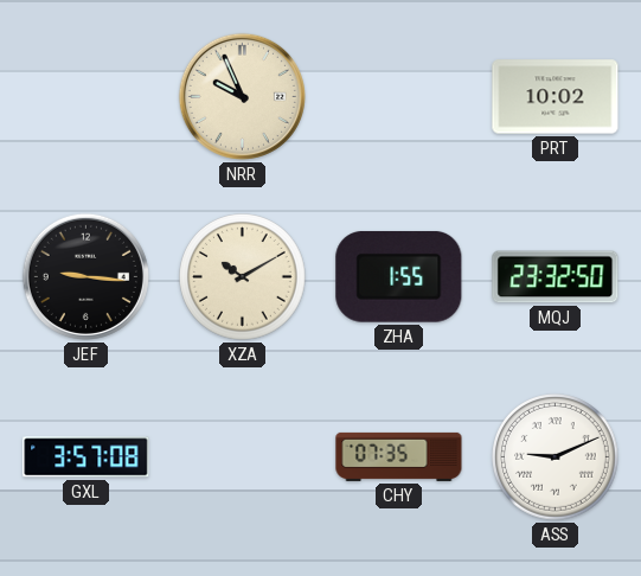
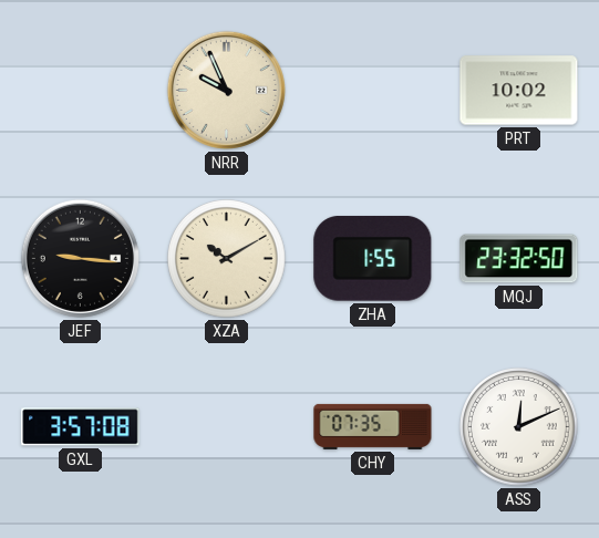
ASS: 9:11 -> 12:11
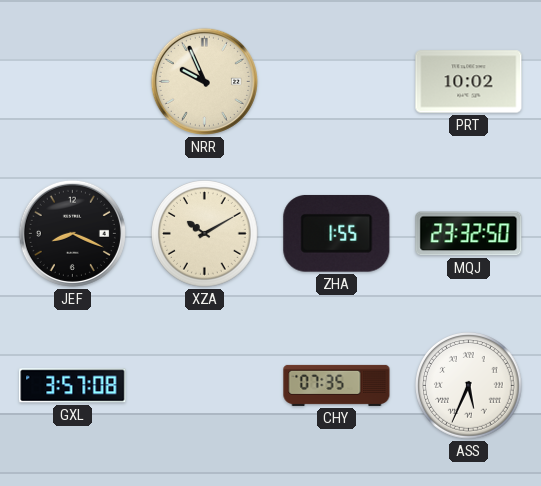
JEF: 9:16 -> 8:19
ASS: 12:11 -> 5:34
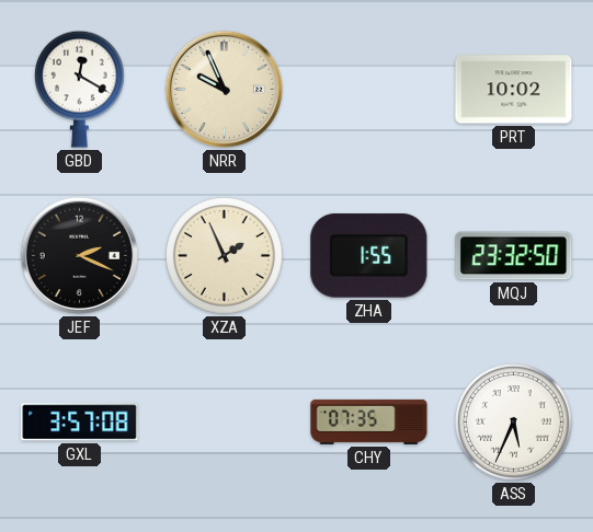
GBD: none -> 12:20
JEF: 8:19 -> 2:19
XZA: 10:10 -> 1:56
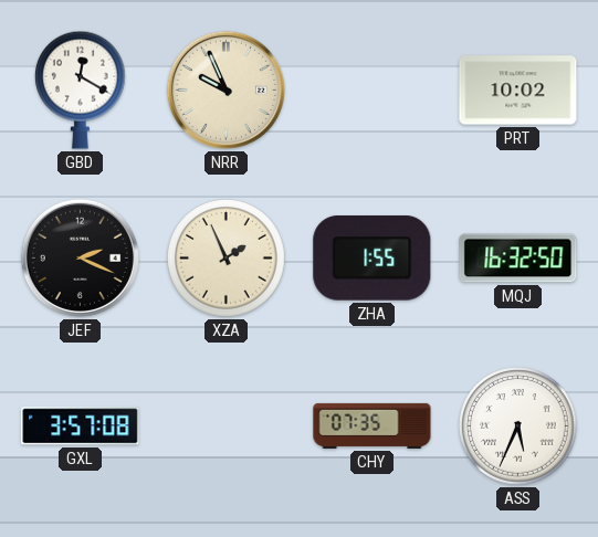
MQJ: 23:32 -> 16:32
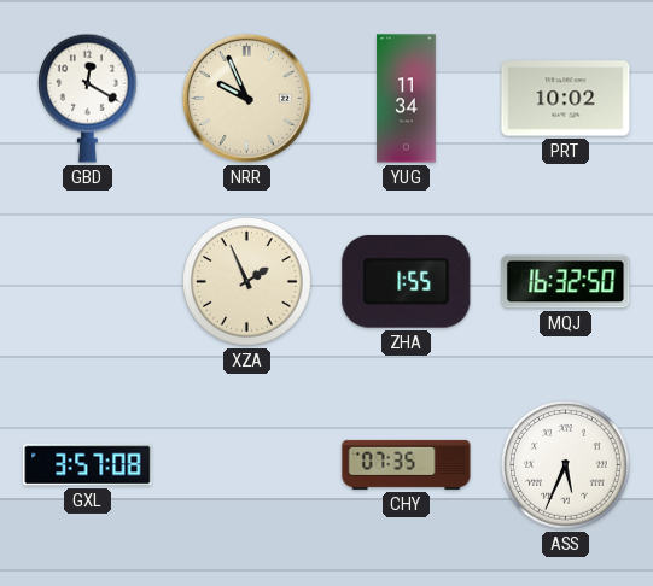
YUG: none -> 11:34
JEF: 2:19 -> none
